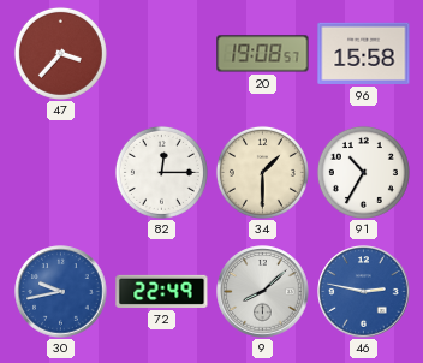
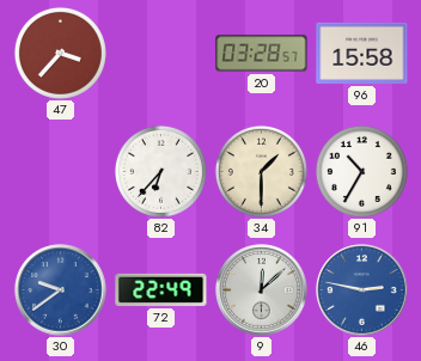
20: 19:08 -> 03:28
82: 12:15 -> 6:37
30: 9:43 -> 9:39
9: 8:08 -> 12:08
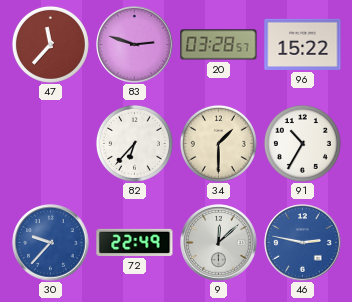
47: 3:37 -> 11:37
83: none -> 2:48
96: 15:58 -> 15:22
30: 9:39 -> 9:37
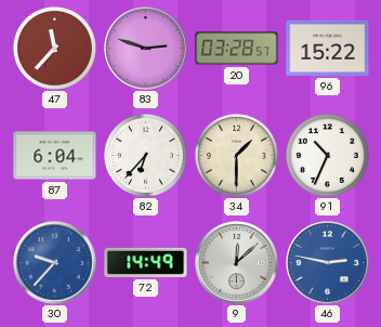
87: none -> 6:04
91: 10:35 -> 10:34
72: 22:49 -> 14:49
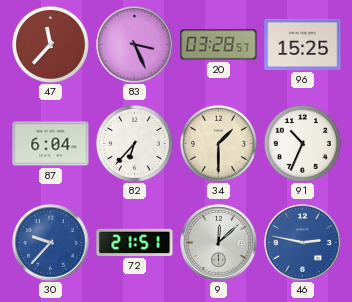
83: 2:48 -> 3:26
96: 15:22 -> 15:25
72: 14:49 -> 21:51
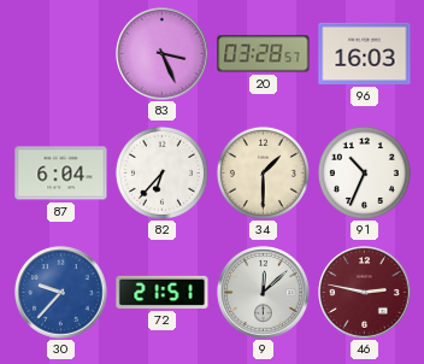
47: 11:37 -> none
96: 15:25 -> 16:03
46 dial: blue -> burgundy
